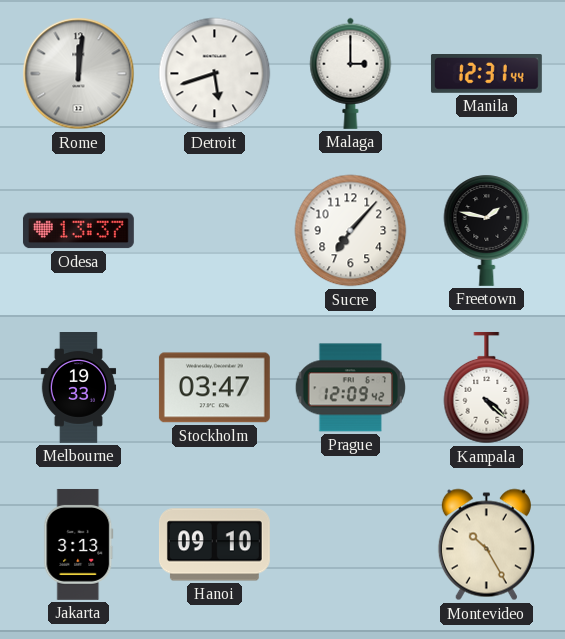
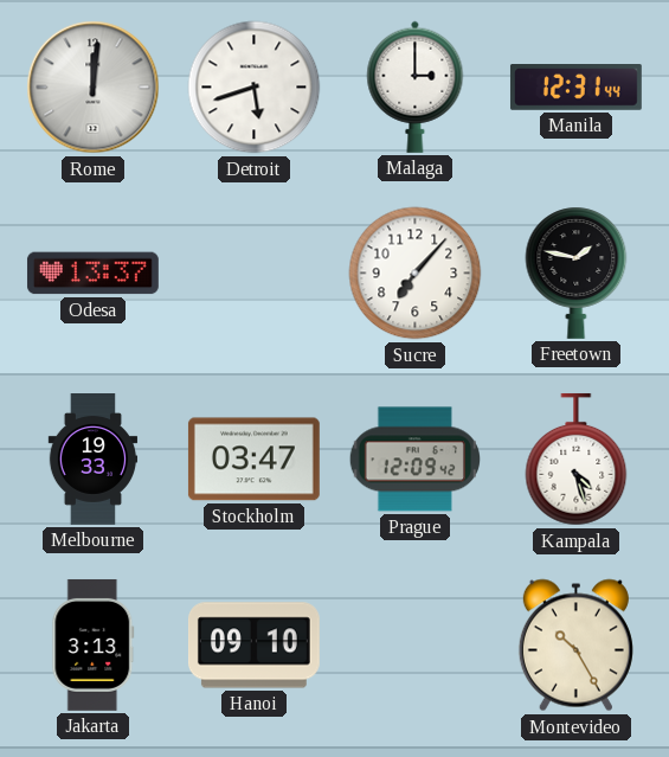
Kampala: 4:22 -> 4:27
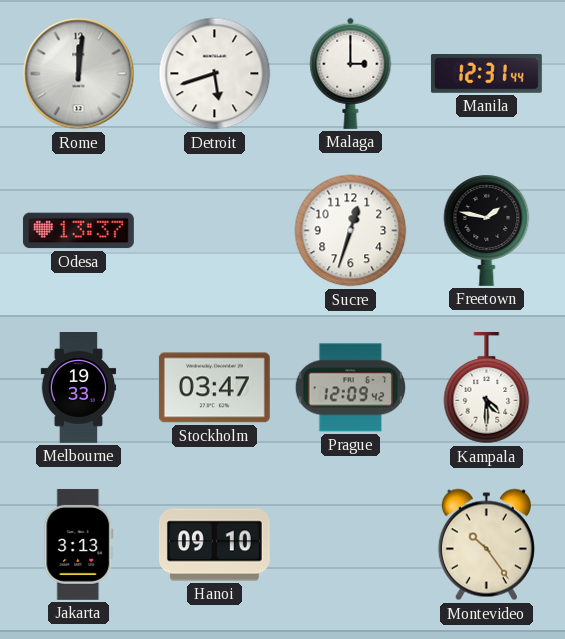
Sucre: 7:07 -> 12:33
Kampala: 4:27 -> 4:30
Montevideo: 10:25 -> 10:24
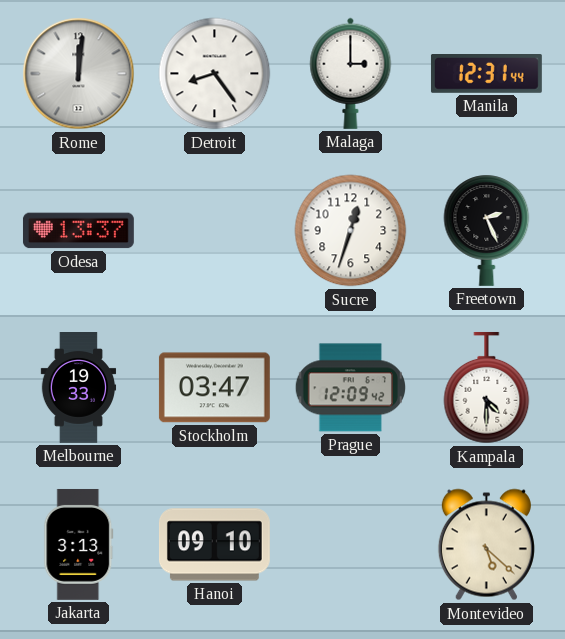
Detroit: 5:42 -> 8:24
Freetown: 1:47 -> 2:26
Montevideo: 10:24 -> 5:22
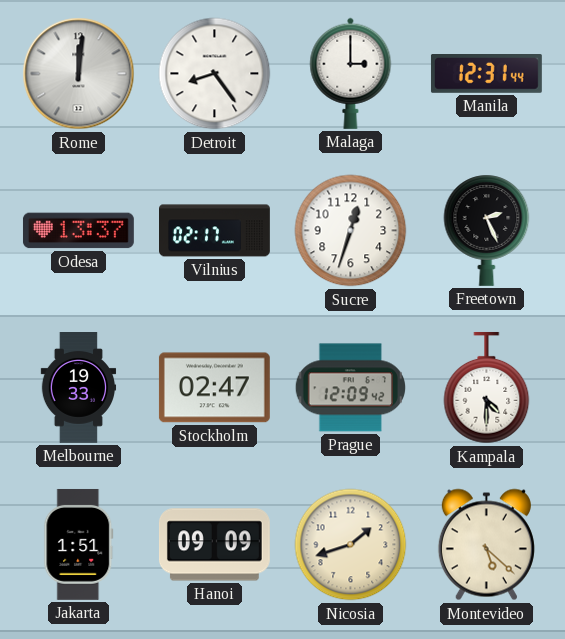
Vilnius: none -> 02:17
Stockholm: 03:47 -> 02:47
Jakarta: 3:13 -> 1:51
Hanoi: 09:10 -> 09:09
Nicosia: none -> 1:42
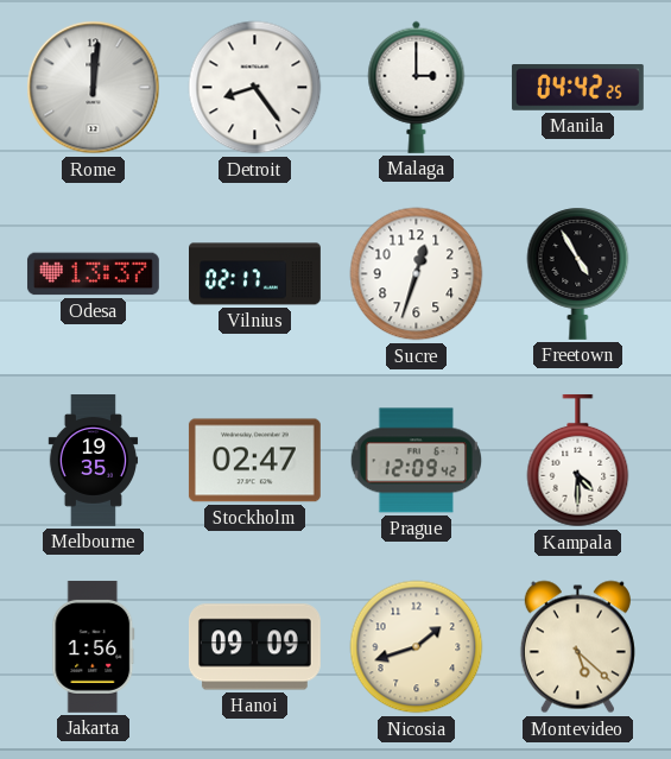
Manila: 12:31 -> 04:42
Freetown: 2:26 -> 4:55
Melbourne: 19:33 -> 19:35
Jakarta: 1:51 -> 1:56
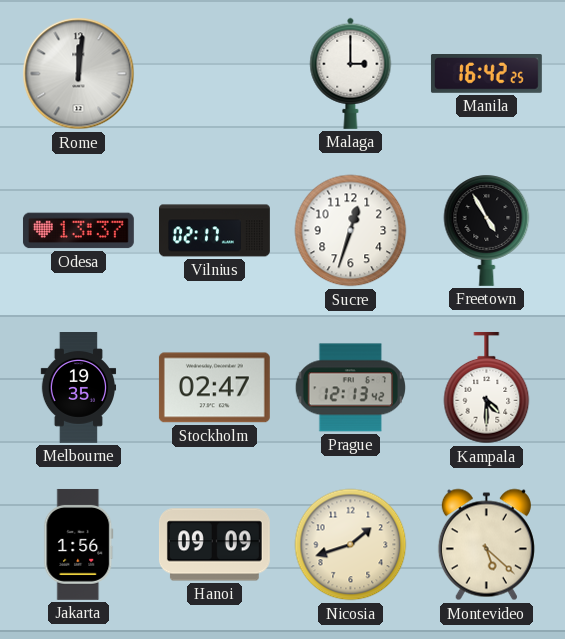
Detroit: 8:24 -> none
Manila: 04:42 -> 16:42
Prague: 12:09 -> 12:13
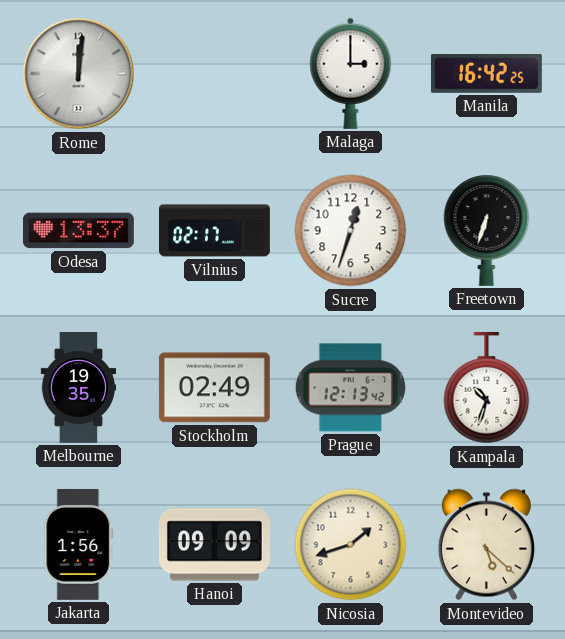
Freetown: 4:55 -> 6:33
Stockholm: 02:47 -> 02:49
Kampala: 4:30 -> 10:33
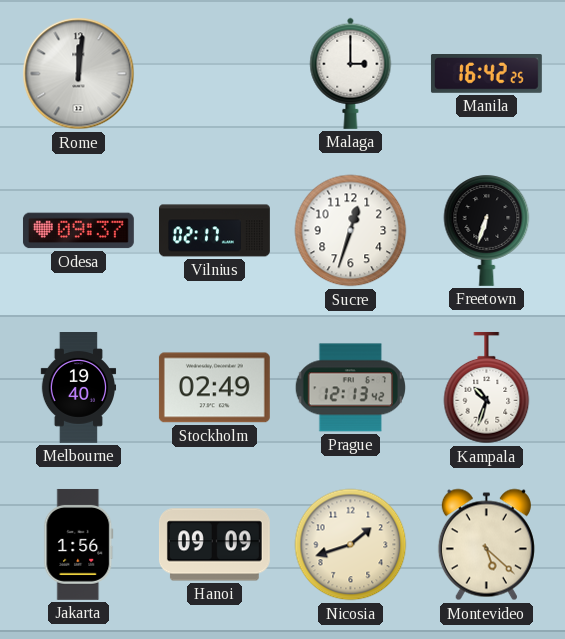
Odesa: 13:37 -> 09:37
Melbourne: 19:35 -> 19:40
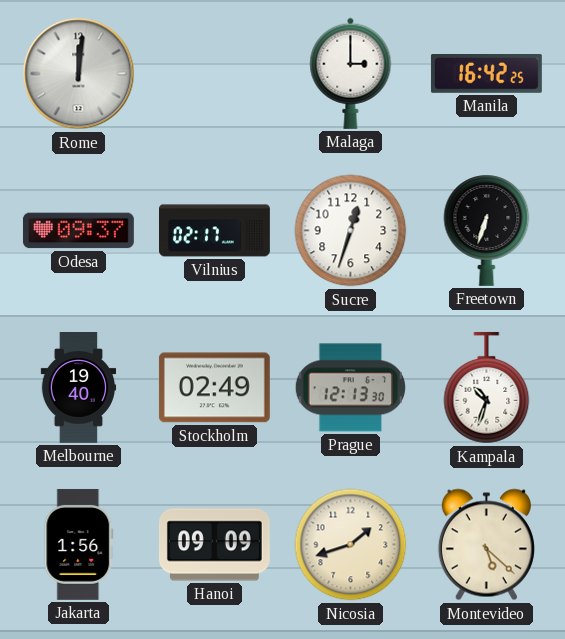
Prague: 12:13:42 -> 12:13:30
